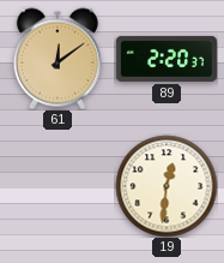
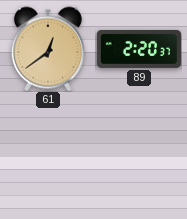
61: 12:09 -> 12:39
19: 12:31 -> none
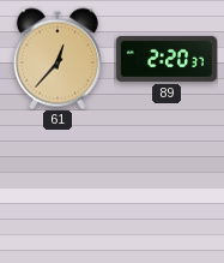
61: 12:39 -> 12:37
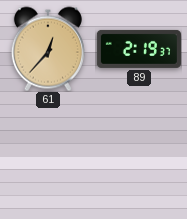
89: 2:20 -> 2:19
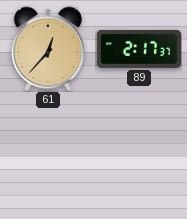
89: 2:19 -> 2:17
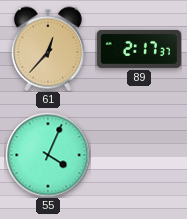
55: none -> 4:04
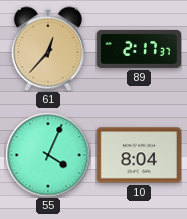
10: none -> 8:04
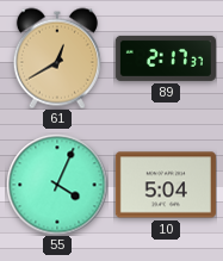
61: 12:37 -> 12:40
10: 8:04 -> 5:04
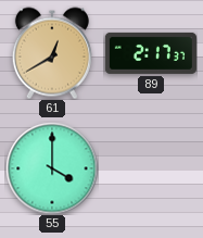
55: 4:04 -> 4:00
10: 5:04 -> none
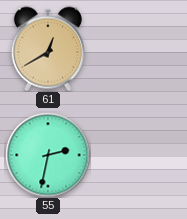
89: 2:17 -> none
55: 4:00 -> 2:32
